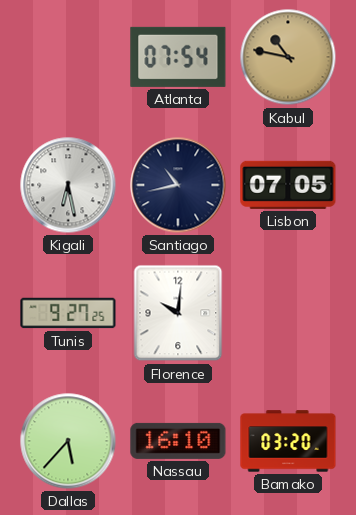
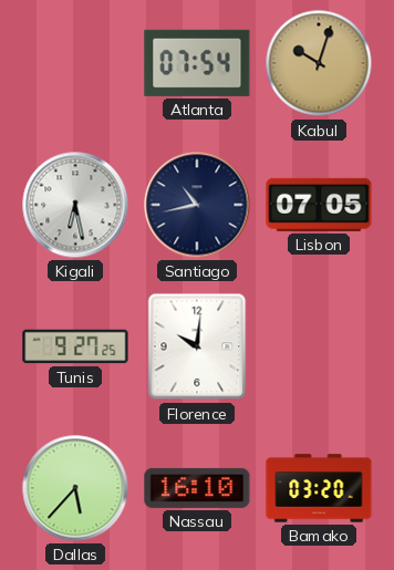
Kabul: 10:47 -> 10:03
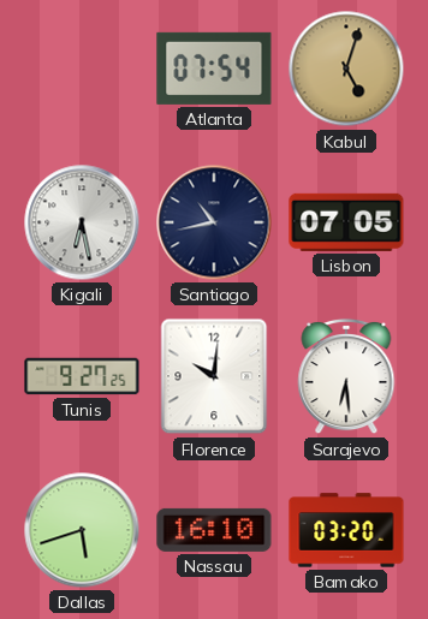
Kabul: 10:03 -> 5:03
Sarajevo: none -> 6:29
Dallas: 5:37 -> 5:42
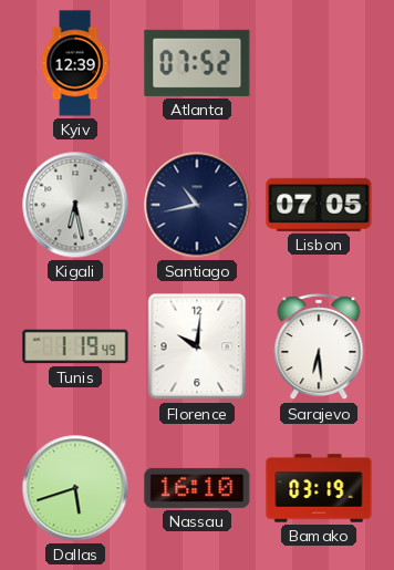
Kyiv: none -> 12:39
Atlanta: 07:54 -> 07:52
Kabul: 5:03 -> none
Tunis: 9:27 -> 1:19
Bamako: 03:20 -> 03:19
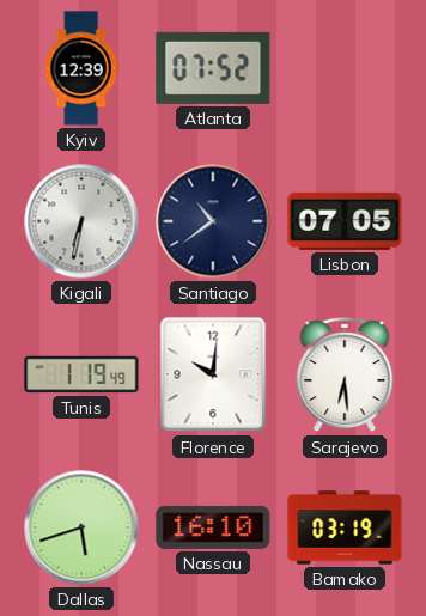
Kigali: 6:28 -> 6:32
Santiago: 10:43 -> 10:39
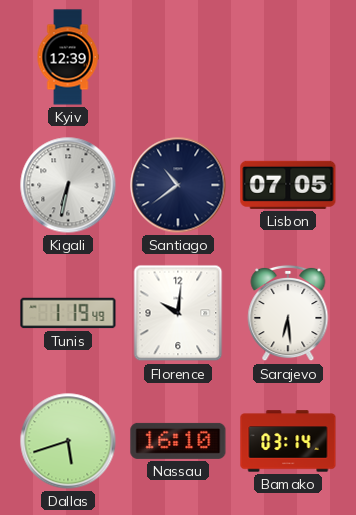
Atlanta: 07:52 -> none
Bamako: 03:19 -> 03:14
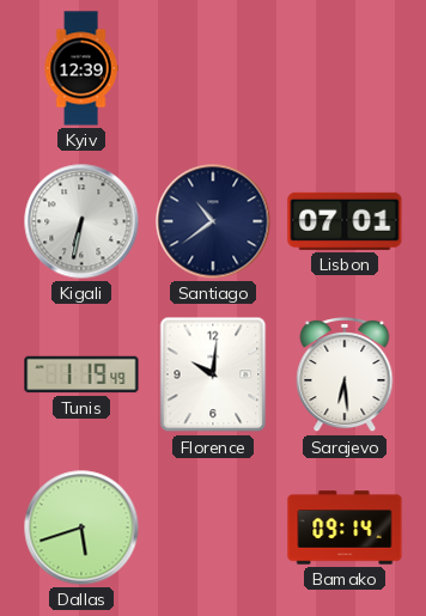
Lisbon: 07:05 -> 07:01
Nassau: 16:10 -> none
Bamako: 03:14 -> 09:14
